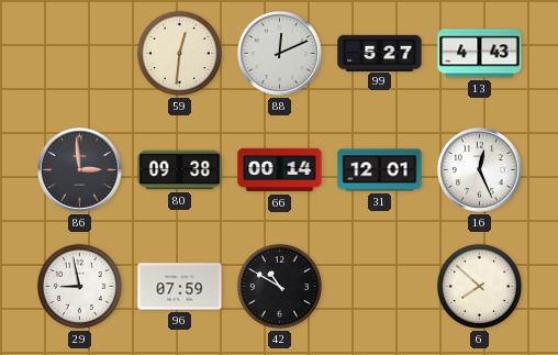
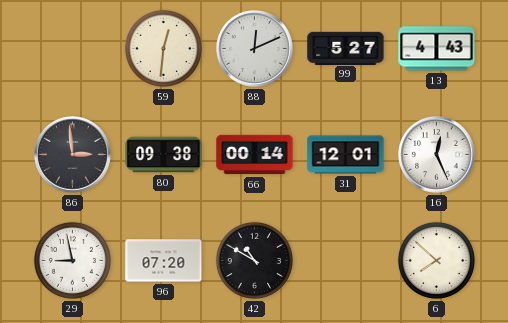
96: 07:59 -> 07:20
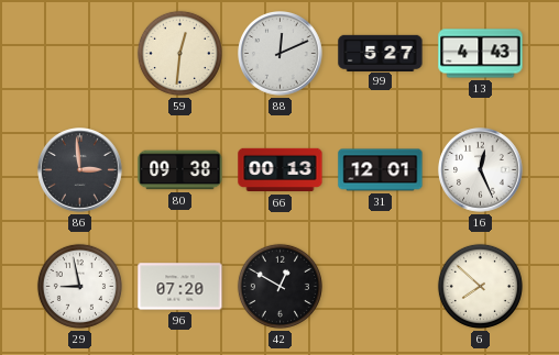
66: 00:14 -> 00:13
42: 10:50 -> 12:50
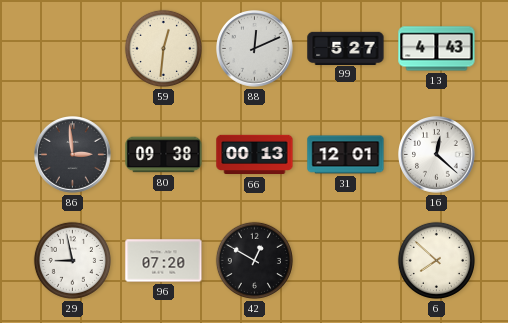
16: 12:26 -> 12:22
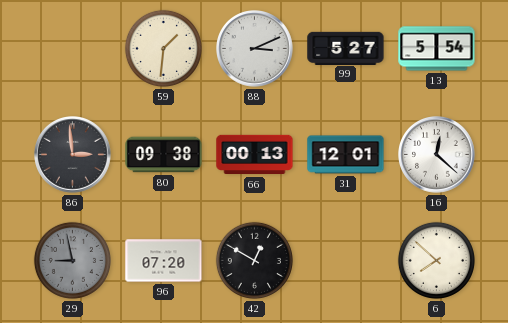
59: 12:31 -> 1:31
88: 12:11 -> 3:11
13: 4:43 -> 5:54
29 dial: white -> grey
